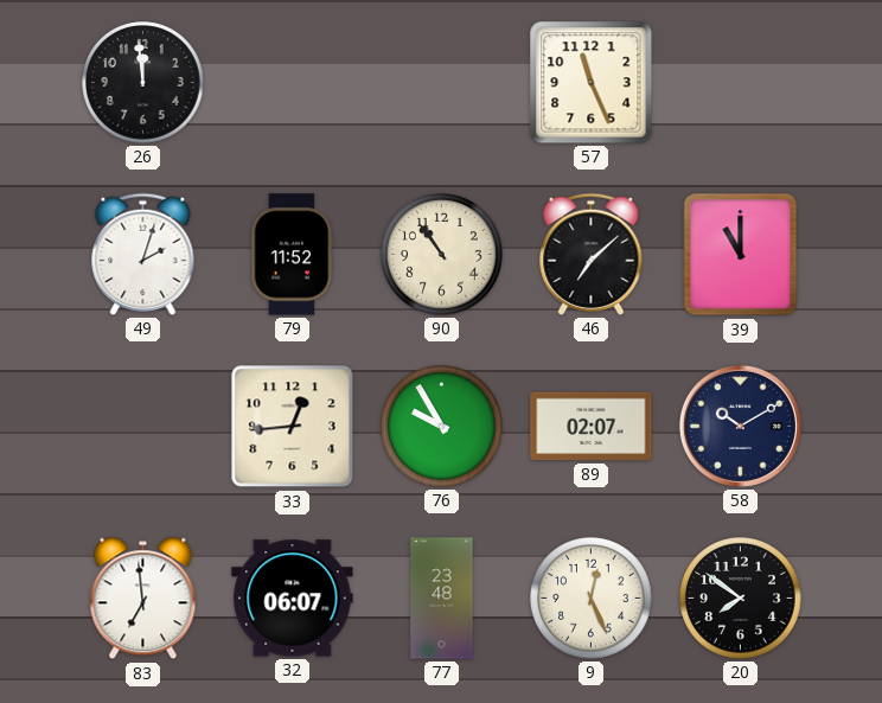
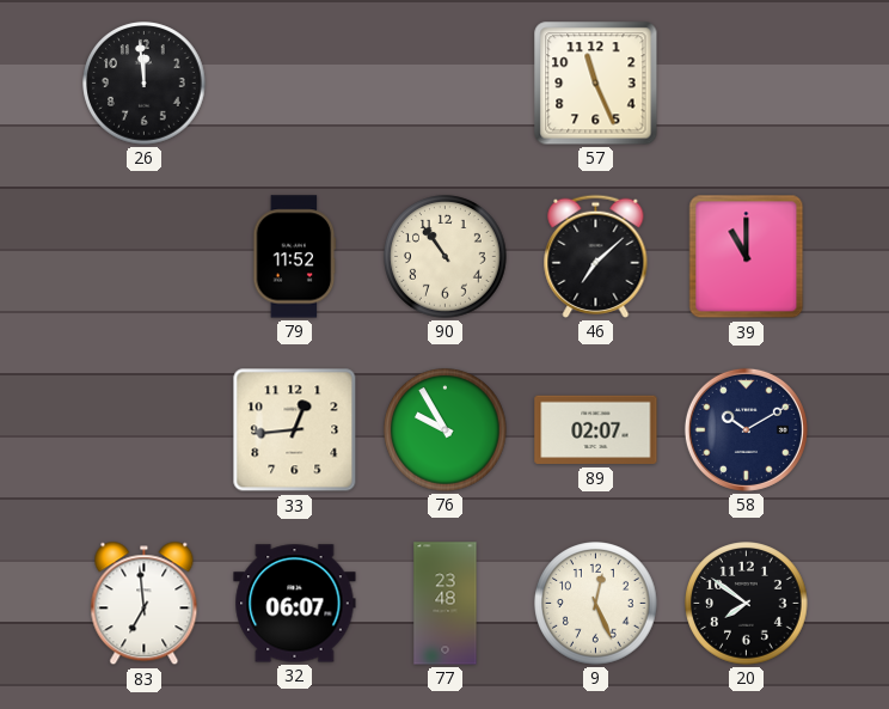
49: 2:03 -> none
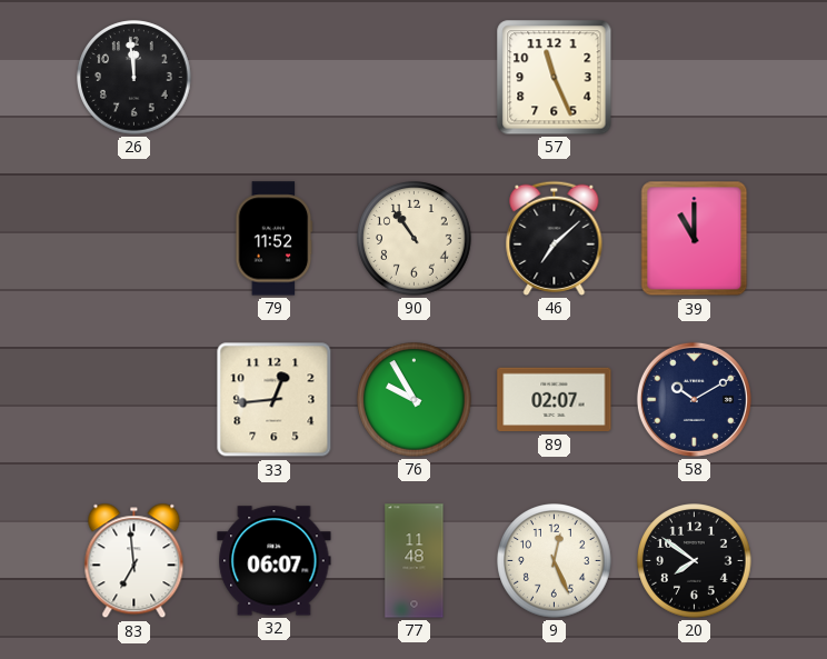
77: 23:48 -> 11:48
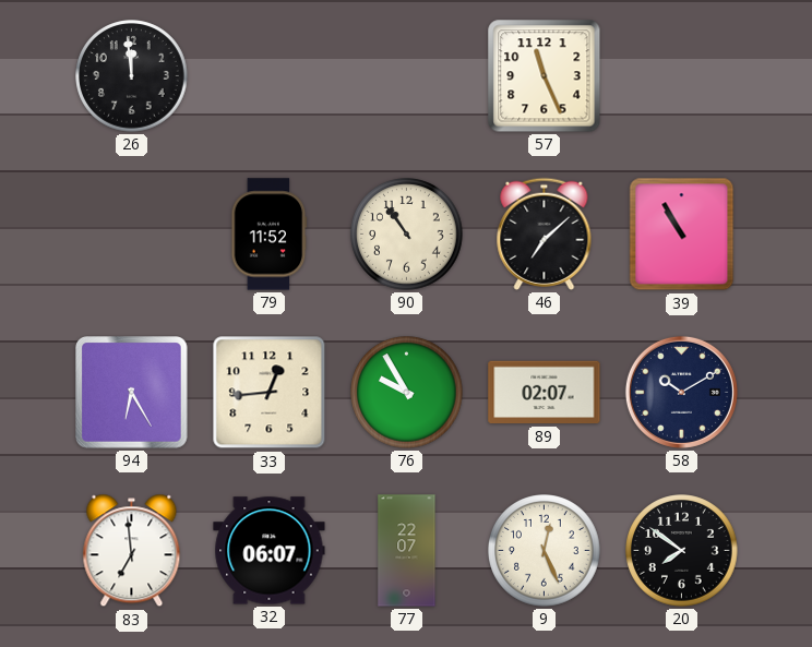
39: 11:00 -> 10:55
94: none -> 6:25
77: 11:48 -> 22:07
